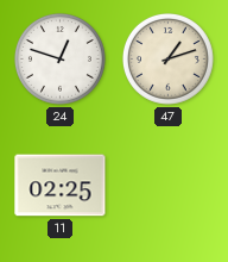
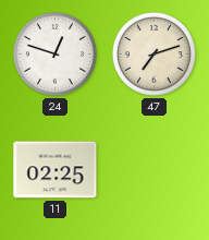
47: 1:12 -> 7:12
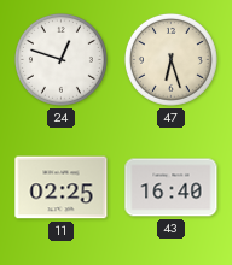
47: 7:12 -> 6:27
43: none -> 16:40
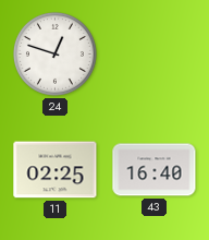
47: 6:27 -> none
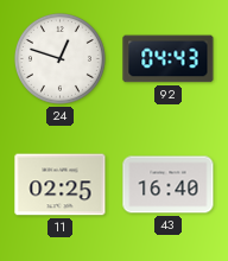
92: none -> 04:43
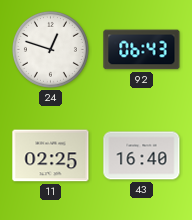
92: 04:43 -> 06:43
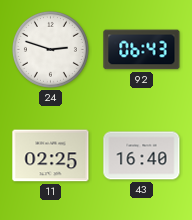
24: 12:48 -> 2:48
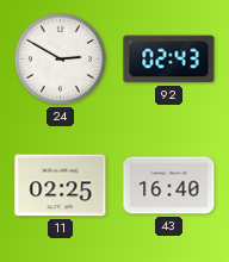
24: 2:48 -> 2:50
92: 06:43 -> 02:43
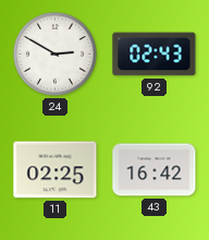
43: 16:40 -> 16:42
